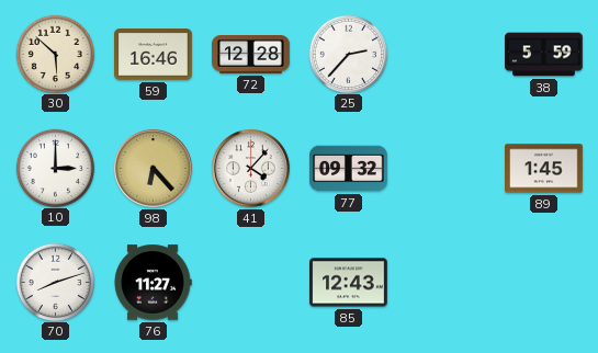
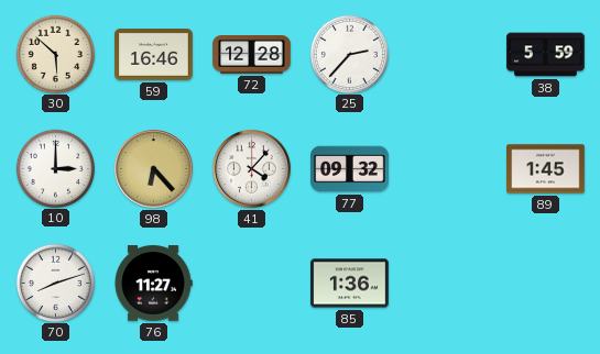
85: 12:43 -> 1:36
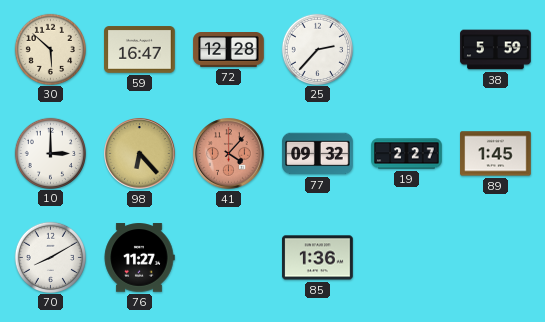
59: 16:46 -> 16:47
41 dial: white -> salmon
19: none -> 2:27
70: 8:12 -> 8:10
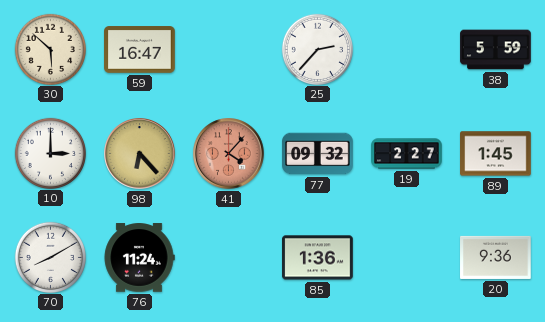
72: 12:28 -> none
76: 11:27 -> 11:24
20: none -> 9:36
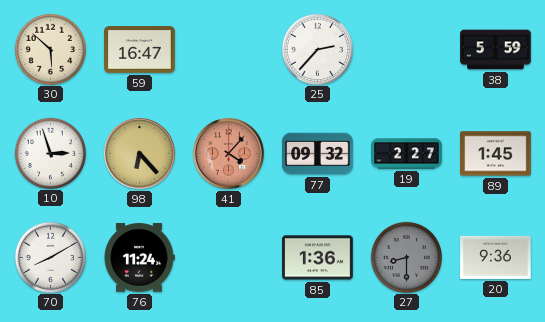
10: 3:00 -> 2:57
27: none -> 8:30
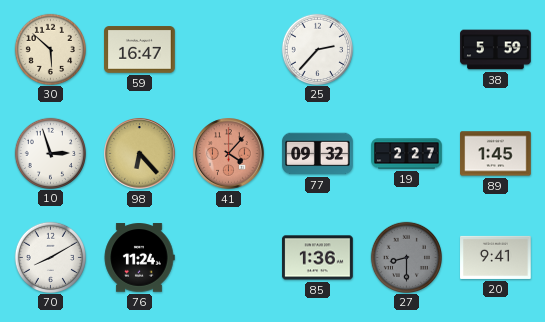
20: 9:36 -> 9:41
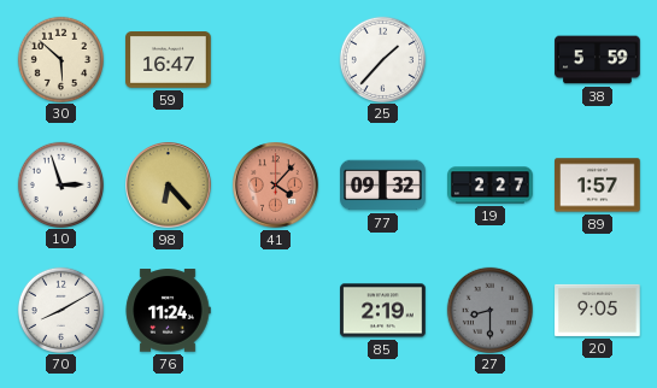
25: 2:37 -> 1:37
89: 1:45 -> 1:57
85: 1:36 -> 2:19
20: 9:41 -> 9:05
